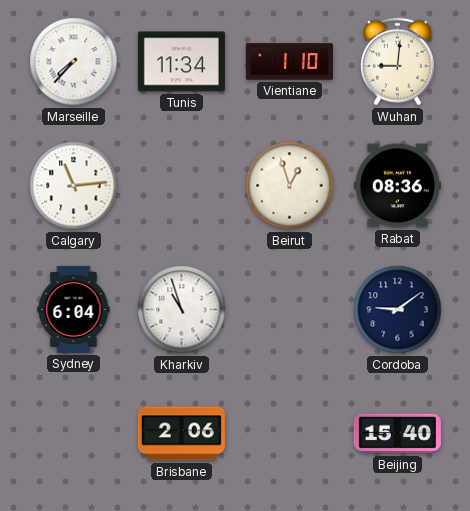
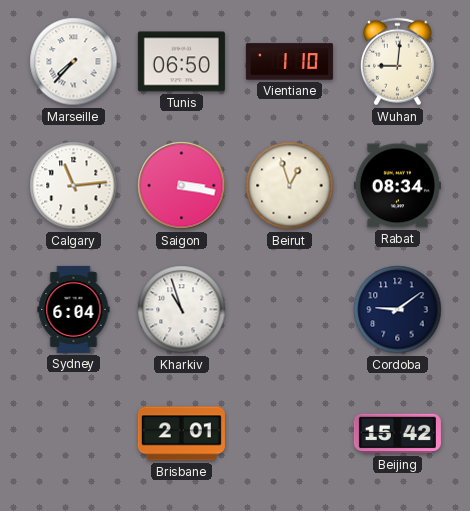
Tunis: 11:34 -> 06:50
Saigon: none -> 3:17
Rabat: 08:36 -> 08:34
Brisbane: 2:06 -> 2:01
Beijing: 15:40 -> 15:42
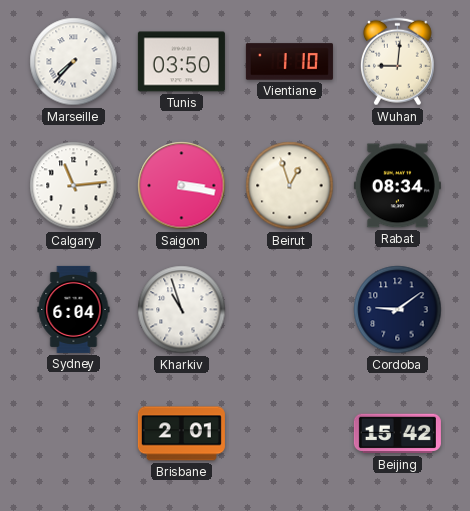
Tunis: 06:50 -> 03:50
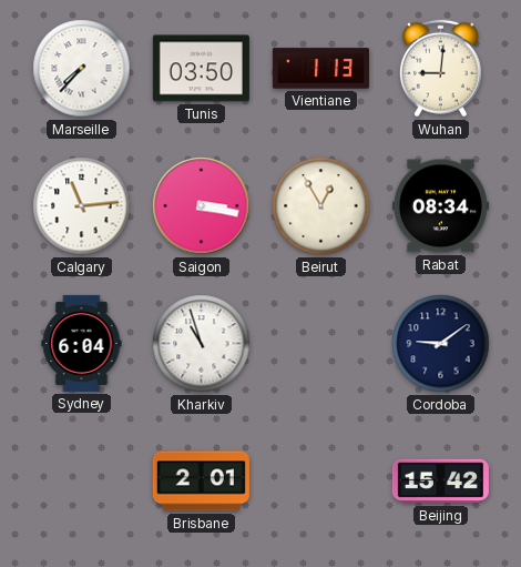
Vientiane: 1:10 -> 1:13
Beirut: 12:57 -> 12:55
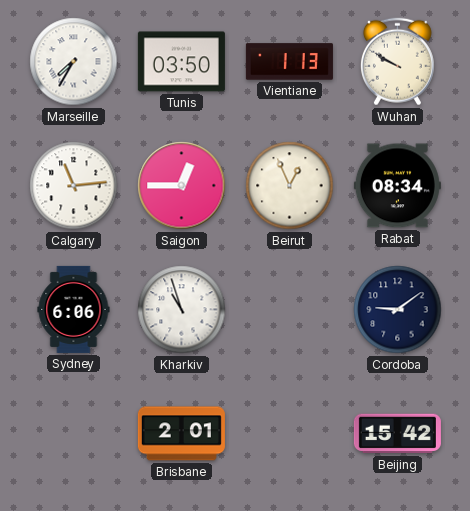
Marseille: 7:37 -> 7:35
Wuhan: 9:01 -> 9:50
Saigon: 3:17 -> 12:45
Beirut: 12:55 -> 12:56
Sydney: 6:04 -> 6:06
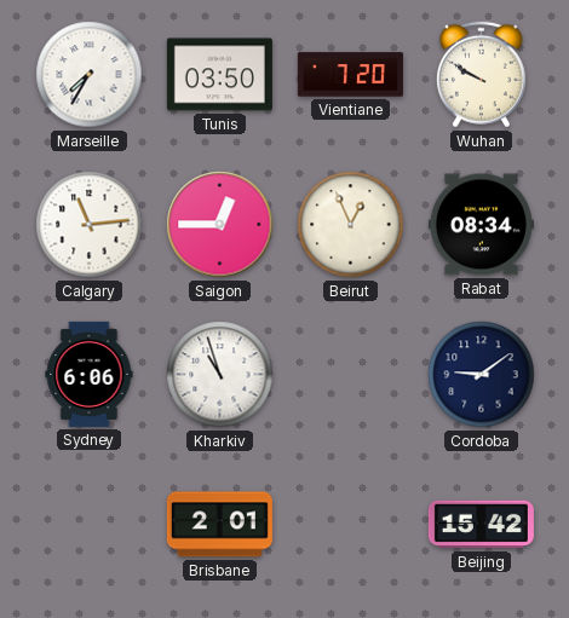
Vientiane: 1:13 -> 7:20
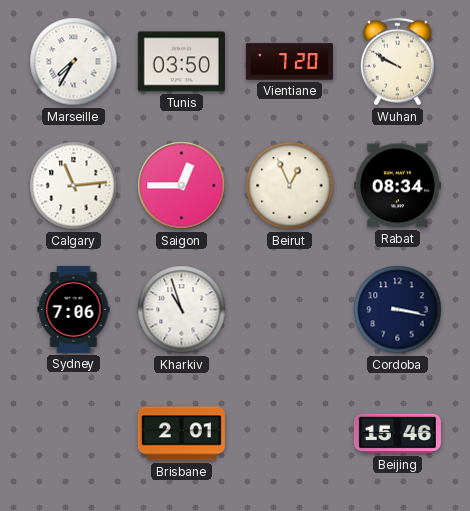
Sydney: 6:06 -> 7:06
Cordoba: 9:09 -> 3:17
Beijing: 15:42 -> 15:46
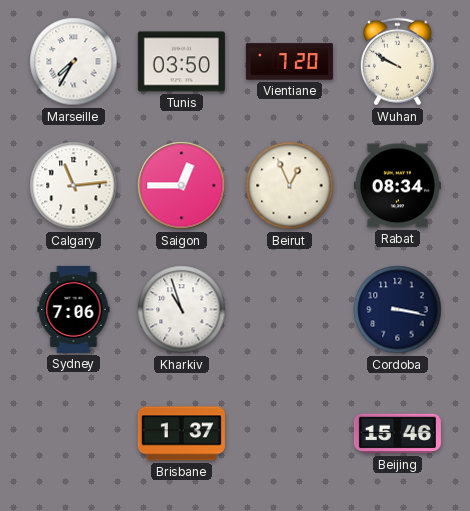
Brisbane: 2:01 -> 1:37
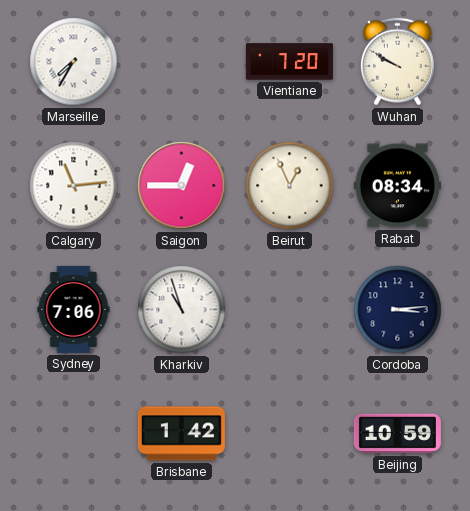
Tunis: 03:50 -> none
Cordoba: 3:17 -> 3:14
Brisbane: 1:37 -> 1:42
Beijing: 15:46 -> 10:59
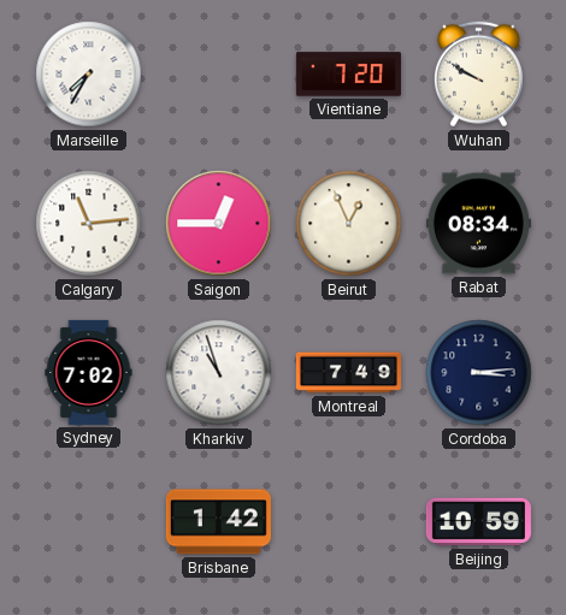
Sydney: 7:06 -> 7:02
Montreal: none -> 7:49
